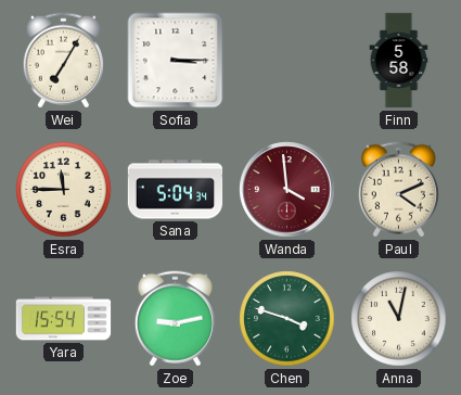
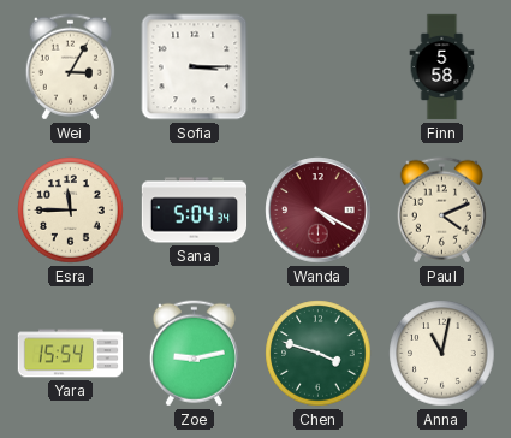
Wei: 7:05 -> 3:05
Wanda: 3:59 -> 4:20
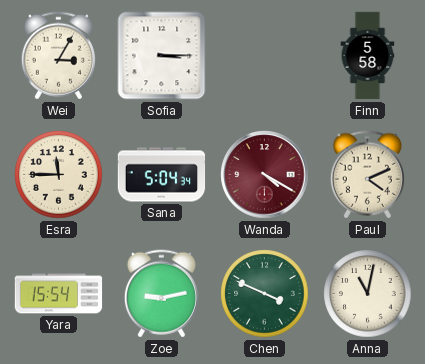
Chen: 3:48 -> 3:49
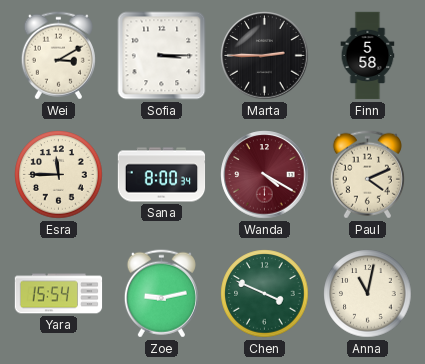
Wei: 3:05 -> 3:10
Marta: none -> 2:45
Sana: 5:04 -> 8:00
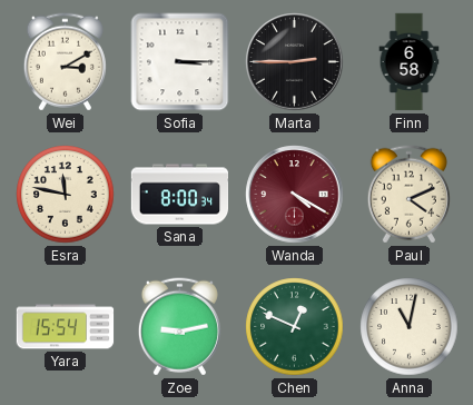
Finn: 5:58 -> 6:58
Esra: 11:45 -> 11:47
Chen: 3:49 -> 12:49
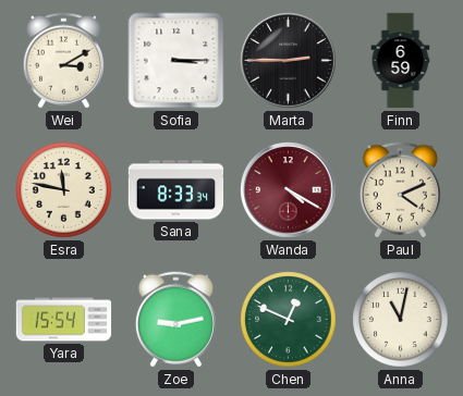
Finn: 6:58 -> 6:59
Sana: 8:00 -> 8:33
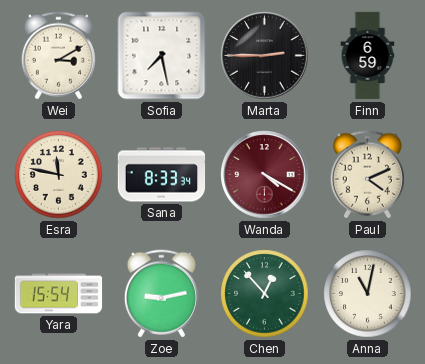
Sofia: 3:15 -> 7:28
Chen: 12:49 -> 12:53
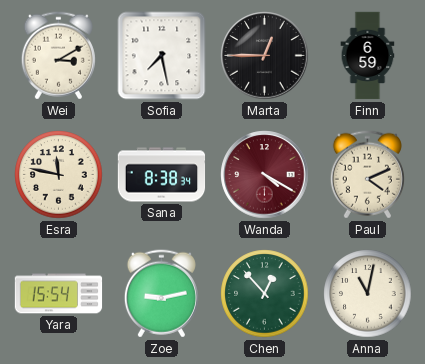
Marta: 2:45 -> 12:45
Sana: 8:33 -> 8:38
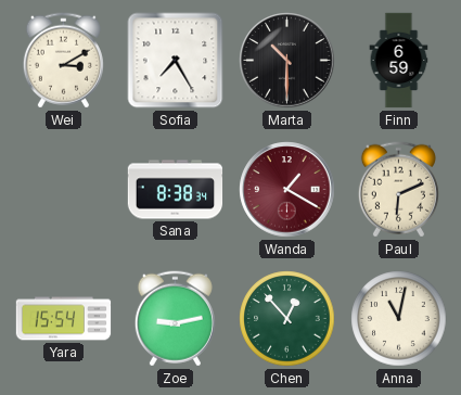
Sofia: 7:28 -> 7:25
Marta: 12:45 -> 10:30
Esra: 11:47 -> none
Wanda: 4:20 -> 1:20
Paul: 4:11 -> 6:11
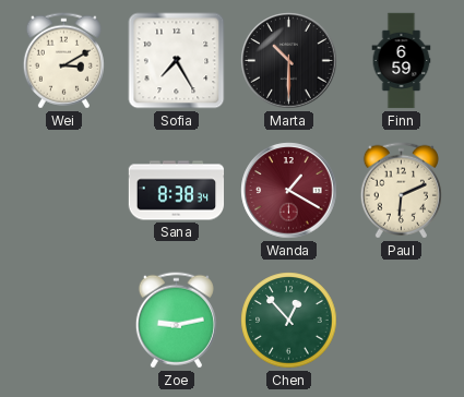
Yara: 15:54 -> none
Anna: 11:02 -> none
